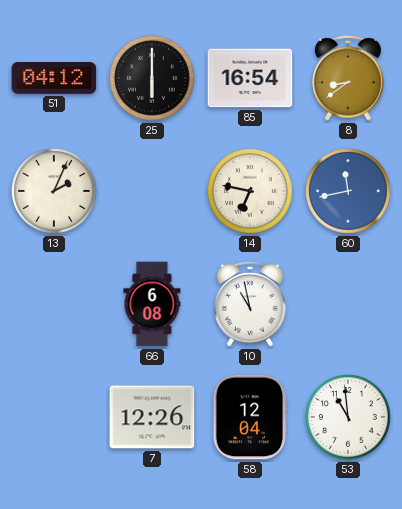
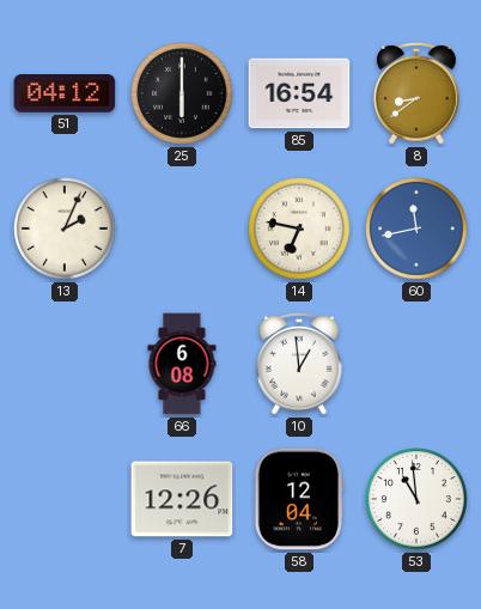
10: 10:58 -> 12:59
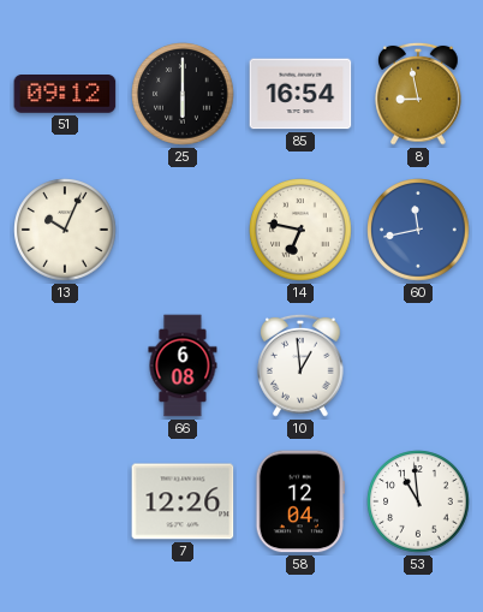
51: 04:12 -> 09:12
8: 8:39 -> 8:58
13: 2:04 -> 10:04
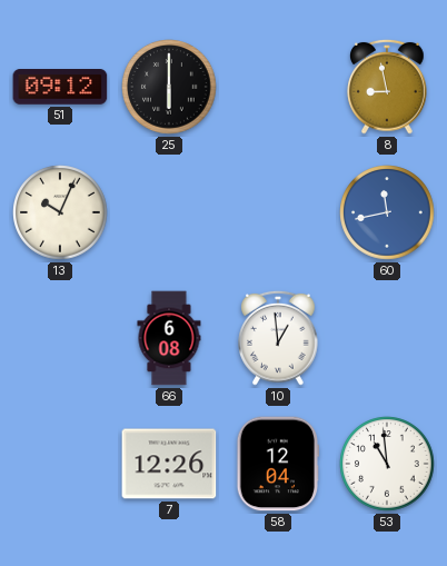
85: 16:54 -> none
14: 6:47 -> none
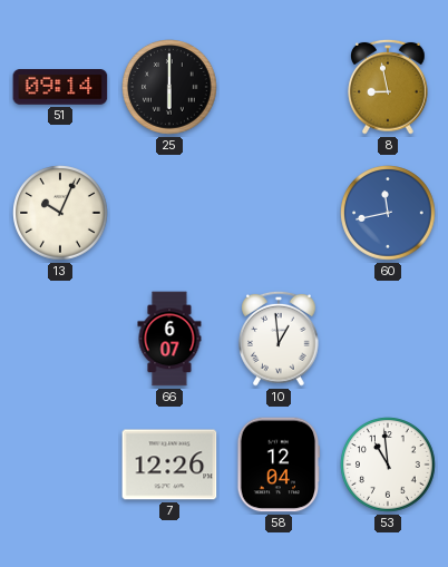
51: 09:12 -> 09:14
66: 6:08 -> 6:07
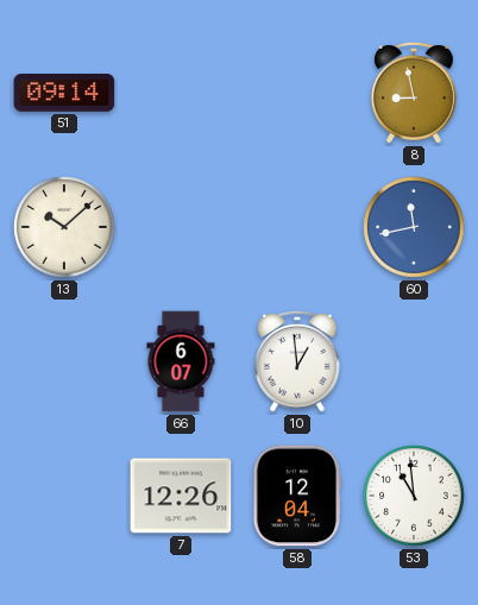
25: 6:00 -> none
13: 10:04 -> 10:08
